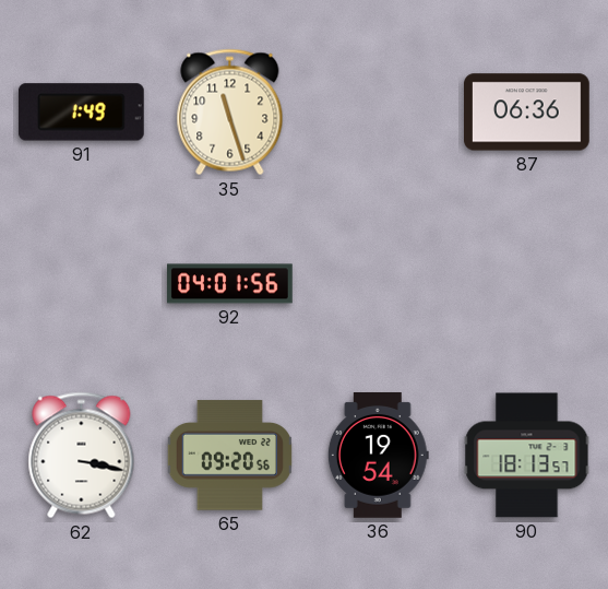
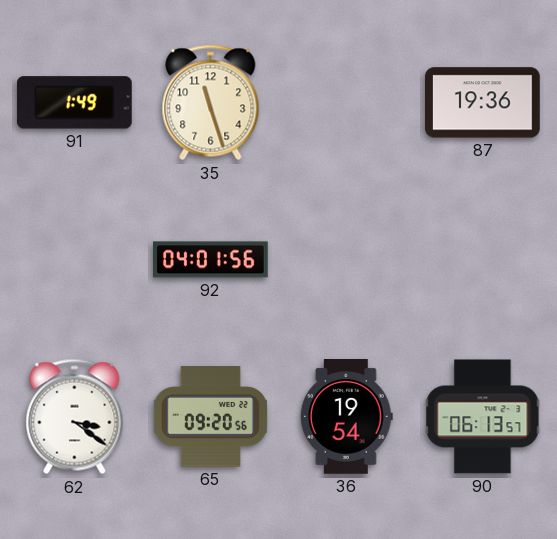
87: 06:36 -> 19:36
62: 3:17 -> 3:21
90: 18:13 -> 06:13
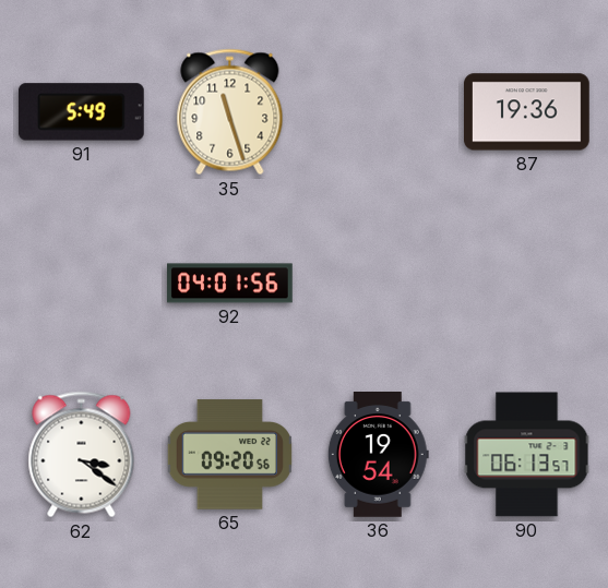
91: 1:49 -> 5:49
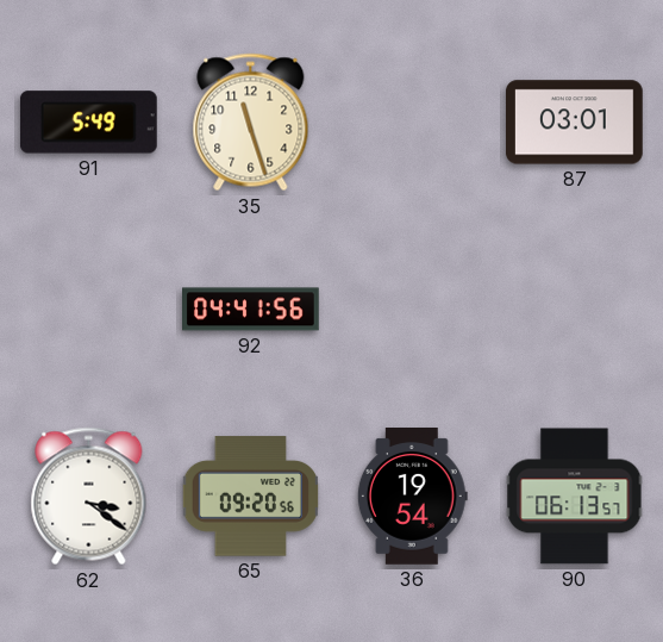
87: 19:36 -> 03:01
92: 04:01 -> 04:41
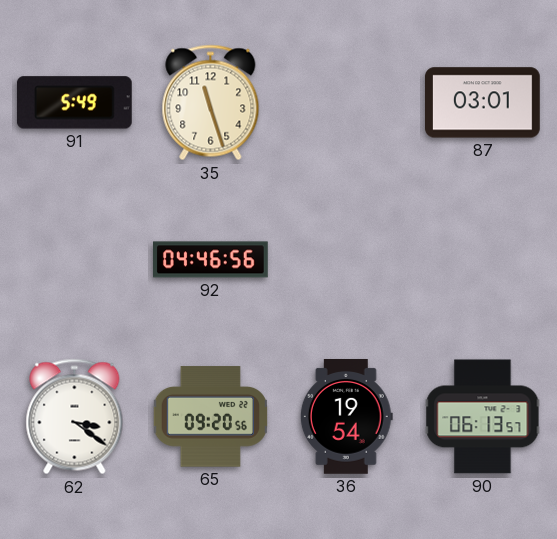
92: 04:41 -> 04:46
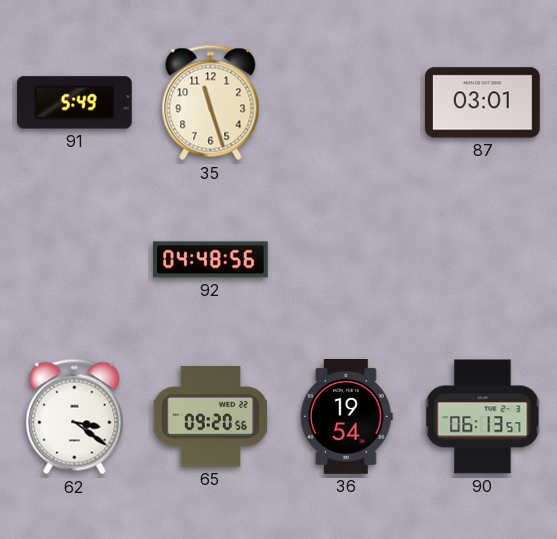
92: 04:46 -> 04:48
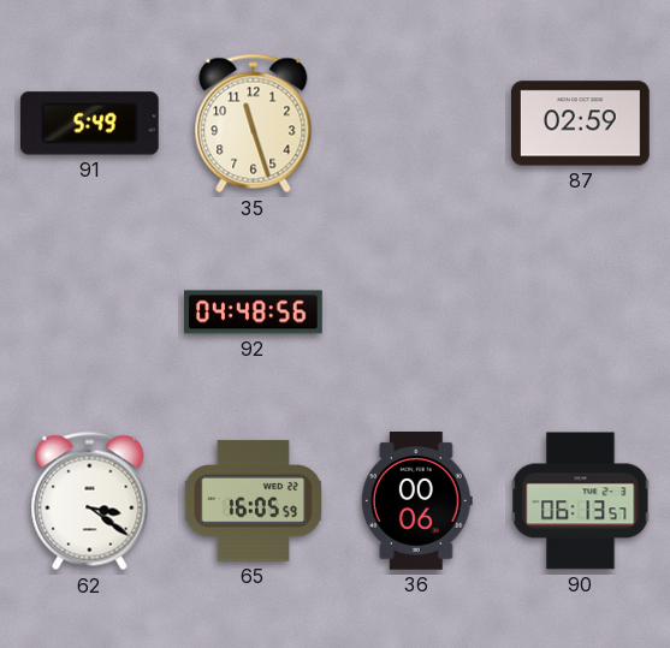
87: 03:01 -> 02:59
65: 09:20 -> 16:05
36: 19:54 -> 00:06
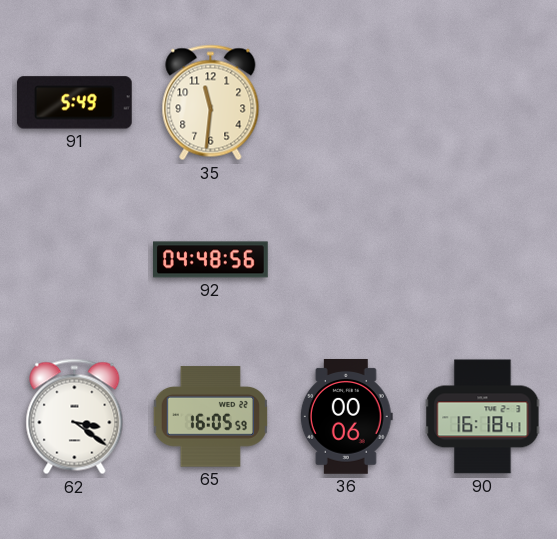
35: 11:27 -> 11:31
87: 02:59 -> none
90: 06:13 -> 16:18
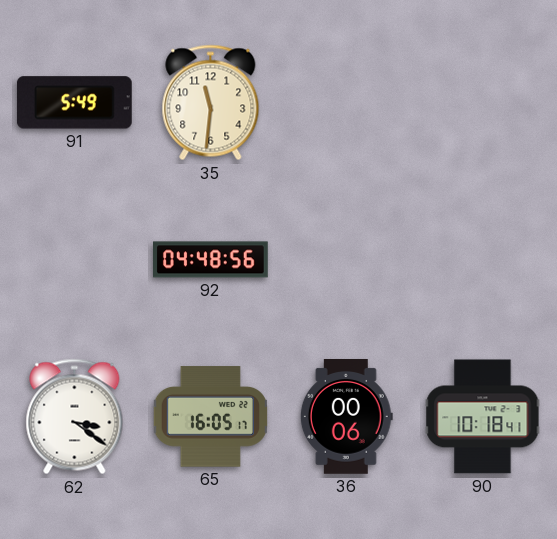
65: 16:05:59 -> 16:05:17
90: 16:18 -> 10:18
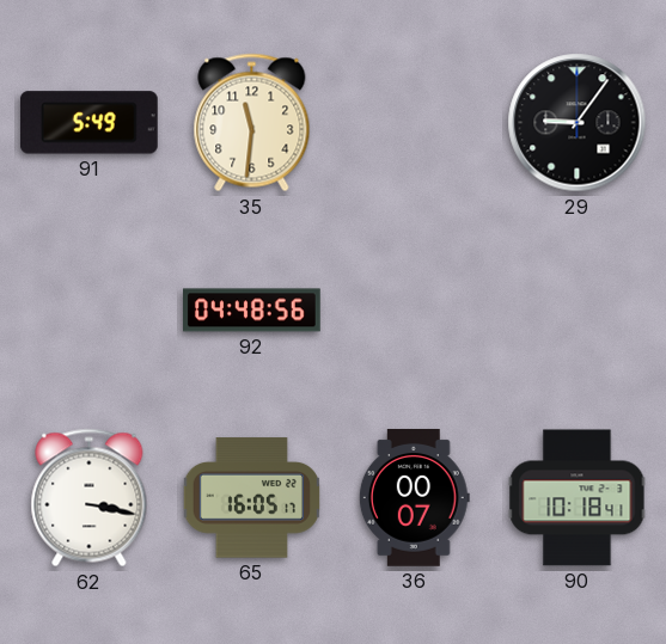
29: none -> 9:06
62: 3:21 -> 3:17
36: 00:06 -> 00:07
